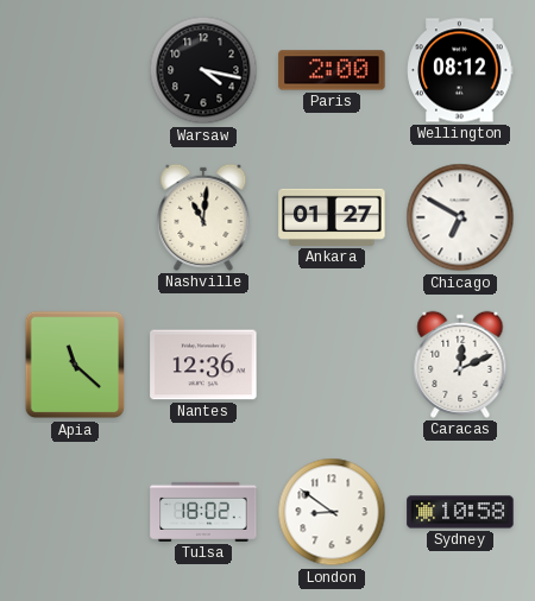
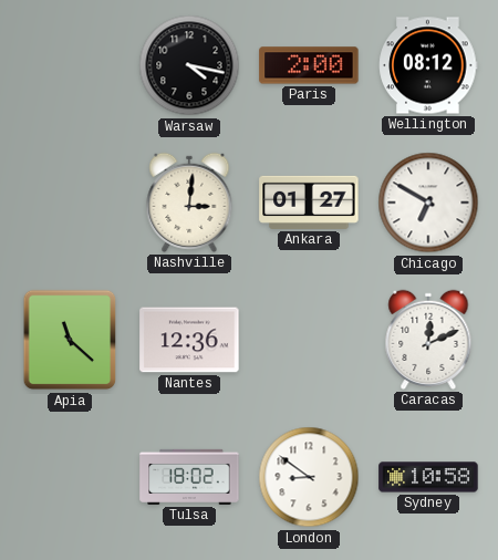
Nashville: 11:01 -> 3:01
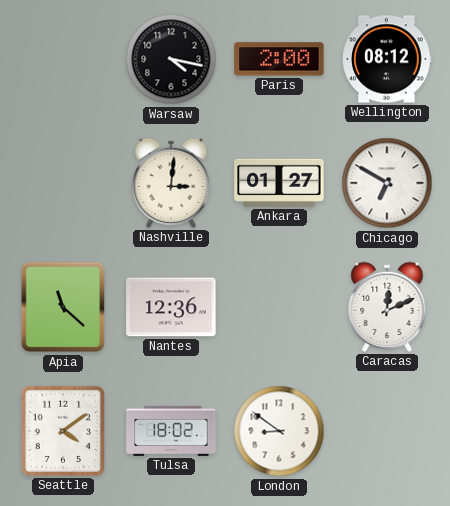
Seattle: none -> 4:09
Sydney: 10:58 -> none
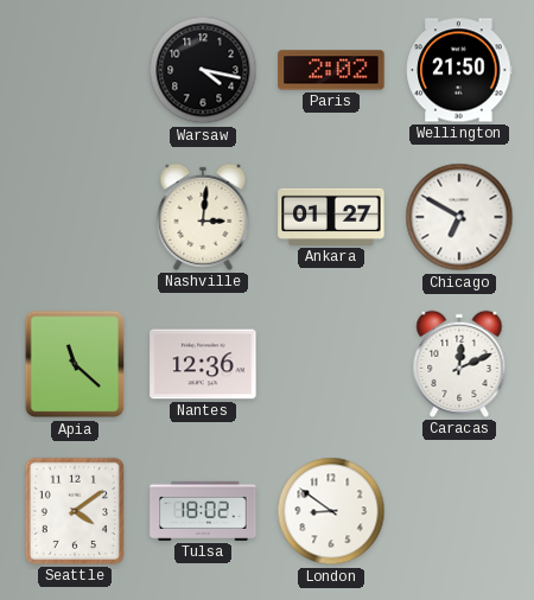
Paris: 2:00 -> 2:02
Wellington: 08:12 -> 21:50
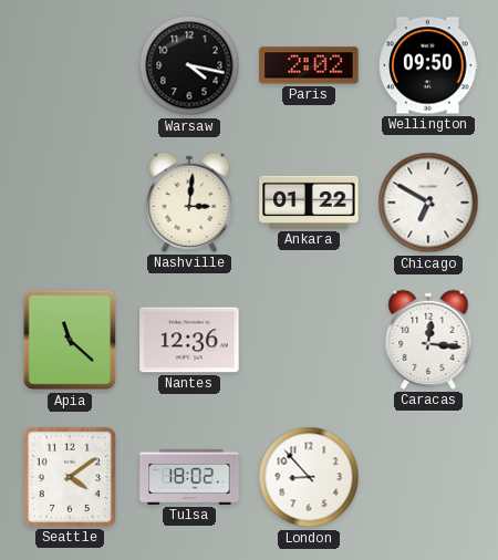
Wellington: 21:50 -> 09:50
Ankara: 01:27 -> 01:22
Caracas: 12:11 -> 12:16
London: 8:51 -> 8:53
